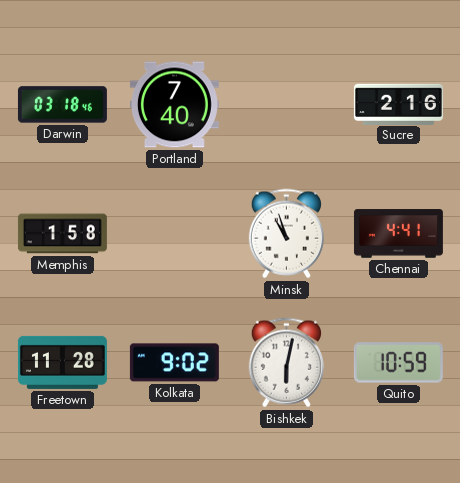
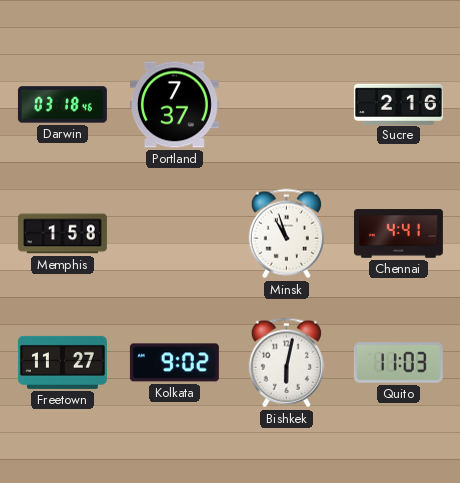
Portland: 7:40 -> 7:37
Freetown: 11:28 -> 11:27
Quito: 10:59 -> 11:03
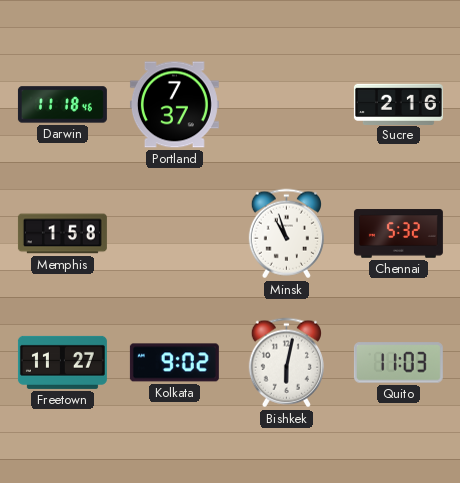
Darwin: 03:18 -> 11:18
Chennai: 4:41 -> 5:32
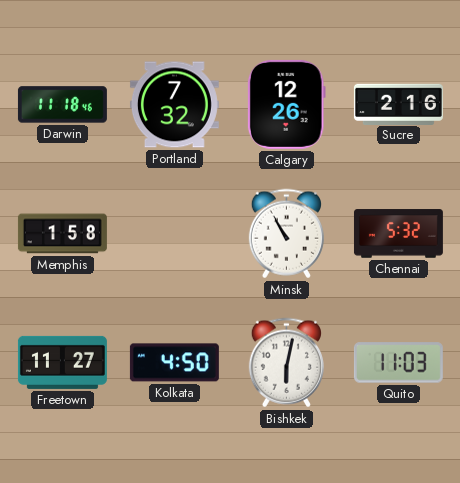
Portland: 7:37 -> 7:32
Calgary: none -> 12:26
Minsk: 10:57 -> 10:55
Kolkata: 9:02 -> 4:50
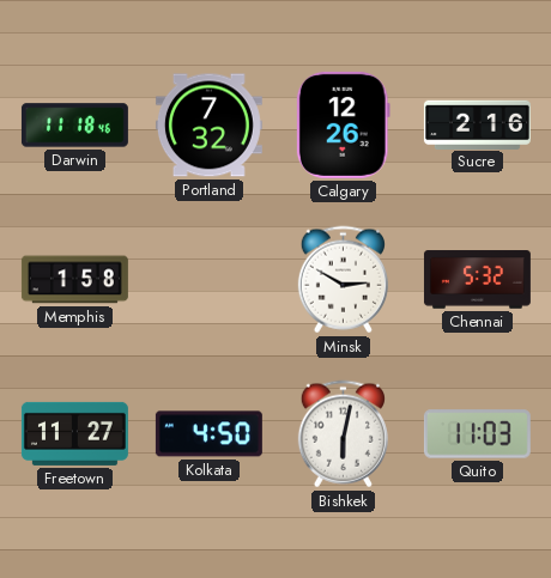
Minsk: 10:55 -> 2:50
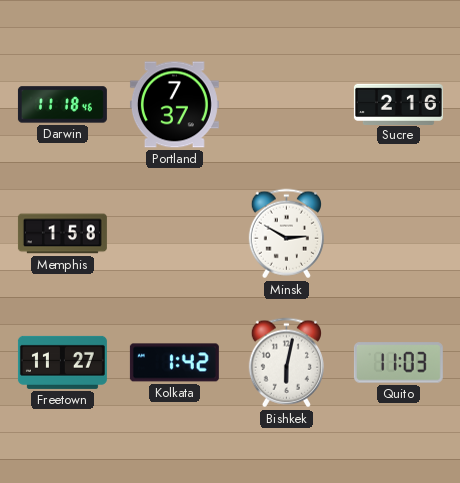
Portland: 7:32 -> 7:37
Calgary: 12:26 -> none
Chennai: 5:32 -> none
Kolkata: 4:50 -> 1:42
